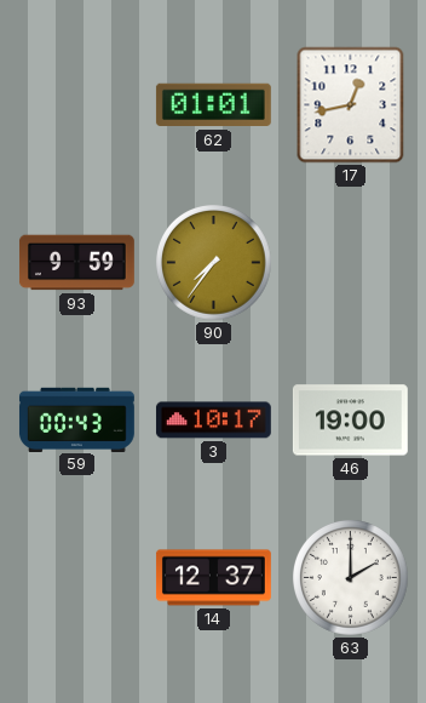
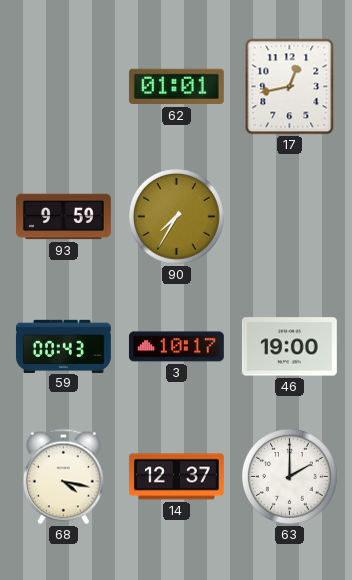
90: 7:36 -> 7:35
68: none -> 4:17
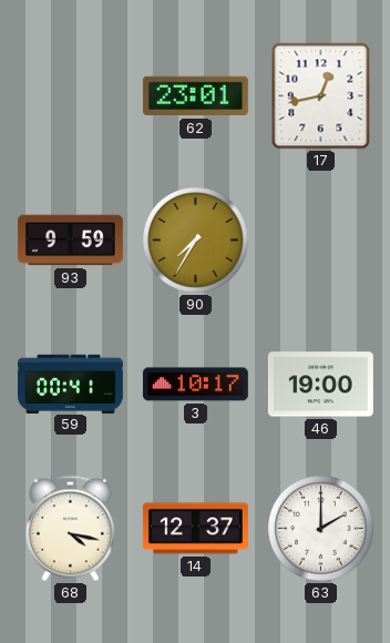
62: 01:01 -> 23:01
59: 00:43 -> 00:41
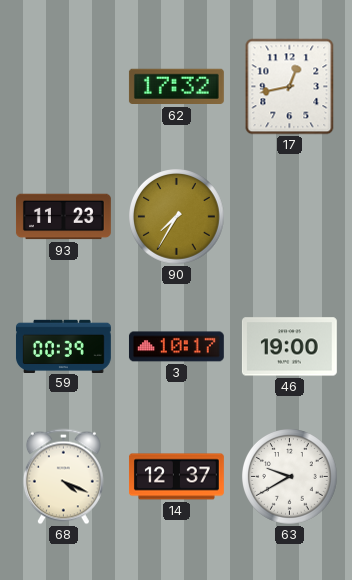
62: 23:01 -> 17:32
93: 9:59 -> 11:23
59: 00:41 -> 00:39
68: 4:17 -> 4:19
63: 2:00 -> 9:40
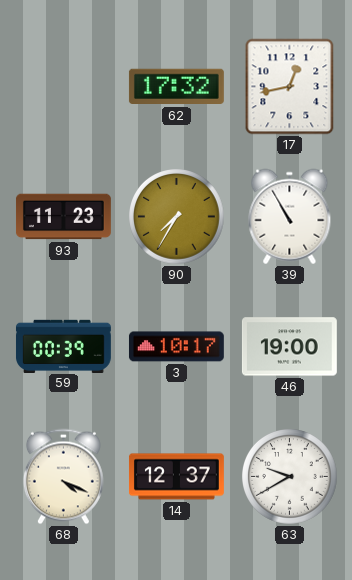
39: none -> 10:55
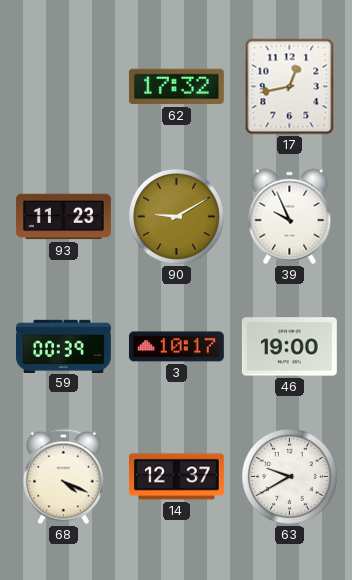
90: 7:35 -> 9:10
39: 10:55 -> 9:56
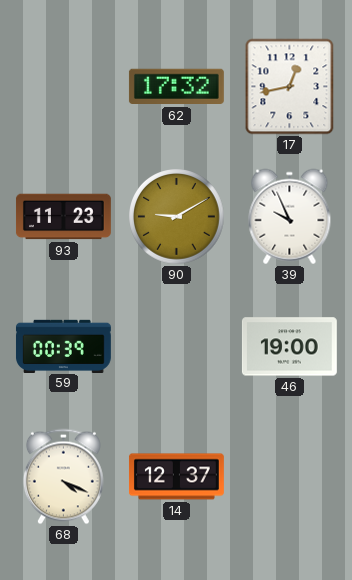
3: 10:17 -> none
63: 9:40 -> none
